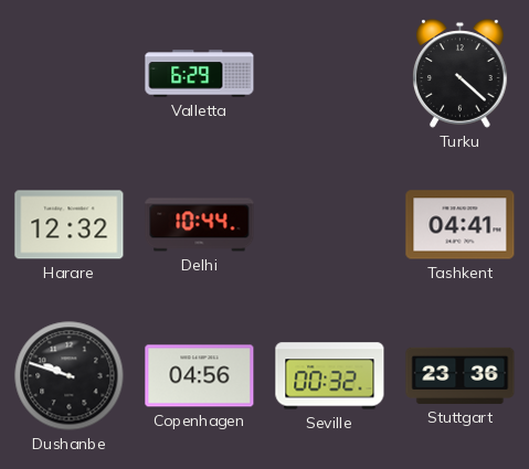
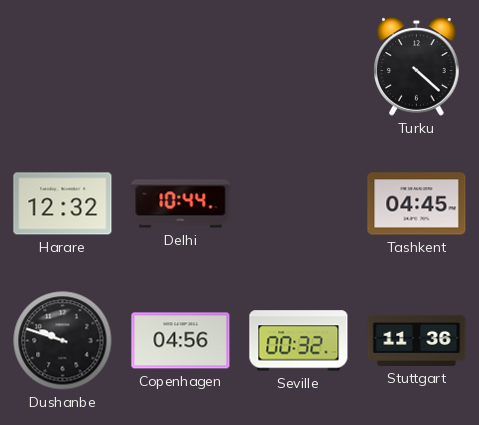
Valletta: 6:29 -> none
Tashkent: 04:41 -> 04:45
Stuttgart: 23:36 -> 11:36
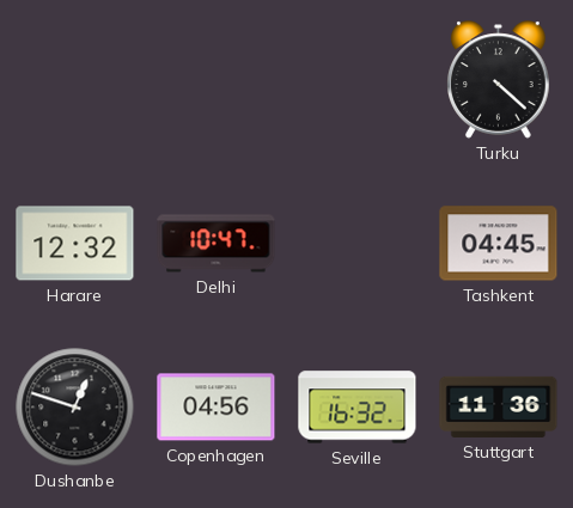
Delhi: 10:44 -> 10:47
Dushanbe: 9:48 -> 12:48
Seville: 00:32 -> 16:32
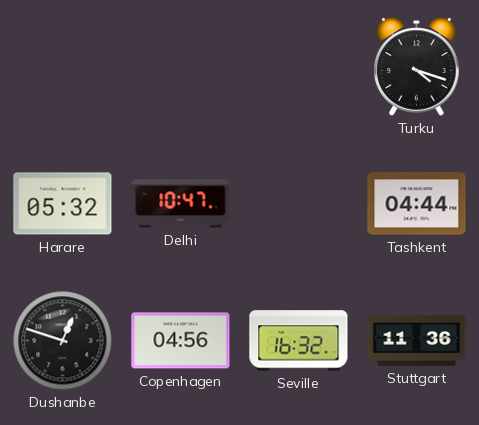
Turku: 4:22 -> 4:18
Harare: 12:32 -> 05:32
Tashkent: 04:45 -> 04:44
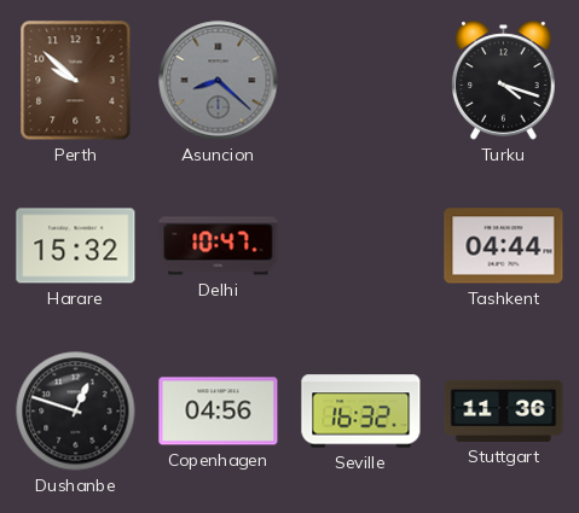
Perth: none -> 9:52
Asuncion: none -> 8:22
Harare: 05:32 -> 15:32
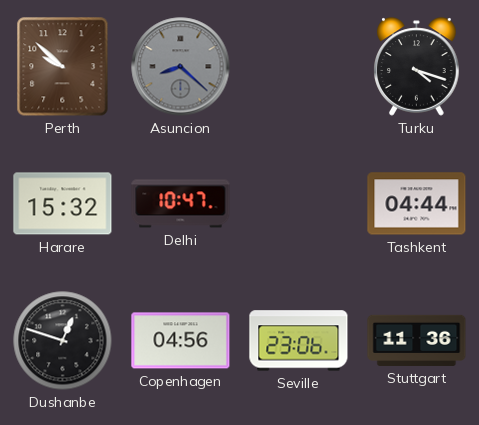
Seville: 16:32 -> 23:06
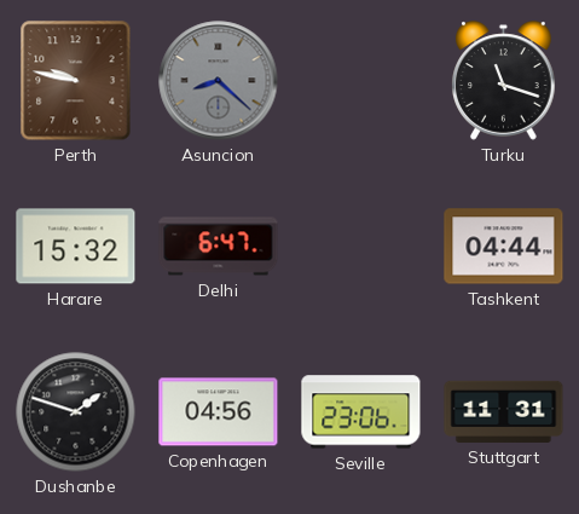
Perth: 9:52 -> 9:47
Turku: 4:18 -> 11:18
Delhi: 10:47 -> 6:47
Dushanbe: 12:48 -> 1:48
Stuttgart: 11:36 -> 11:31
